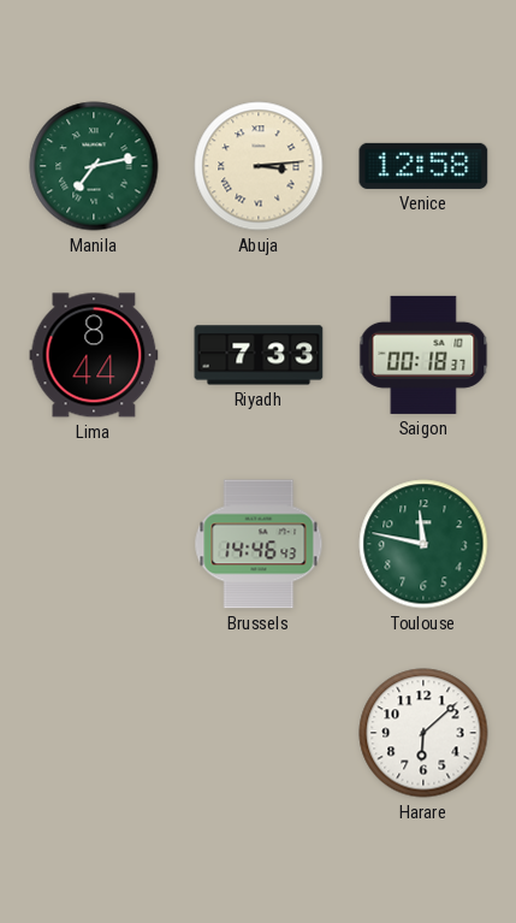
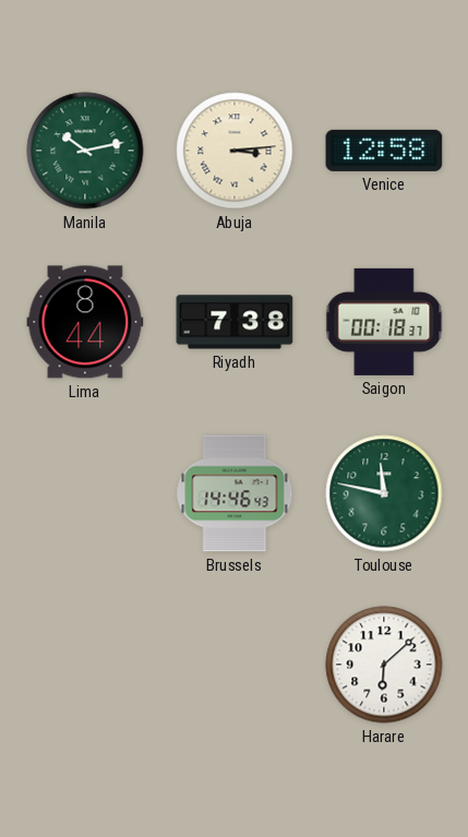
Manila: 7:13 -> 10:13
Riyadh: 7:33 -> 7:38
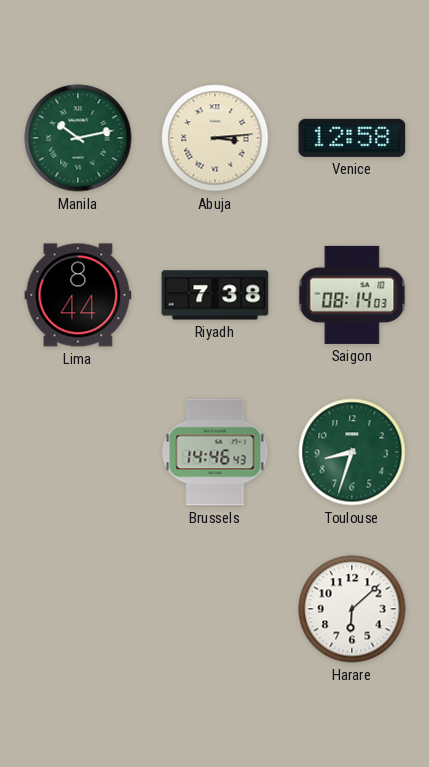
Saigon: 00:18 -> 08:14
Toulouse: 11:47 -> 8:33
